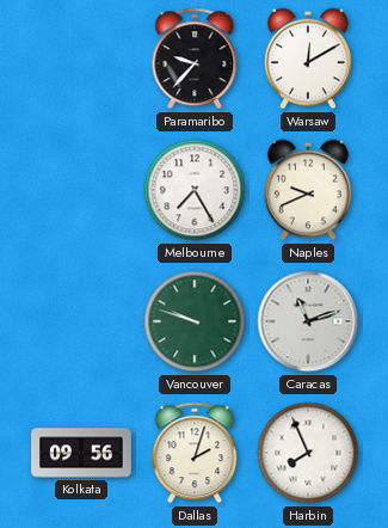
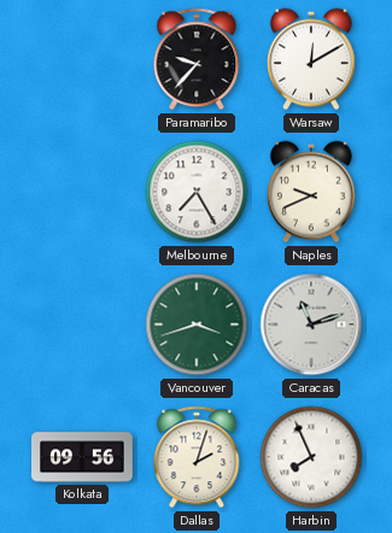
Vancouver: 9:48 -> 3:42
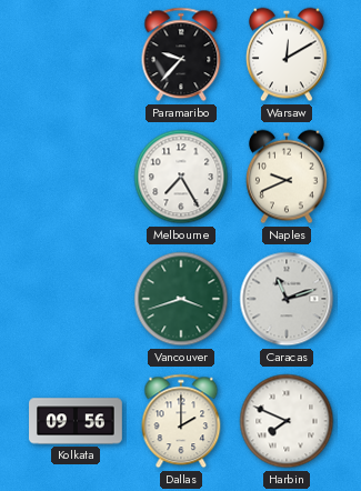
Dallas: 2:03 -> 2:00
Harbin: 7:56 -> 7:49
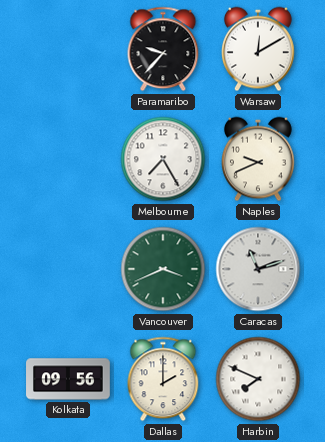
Vancouver: 3:42 -> 3:41
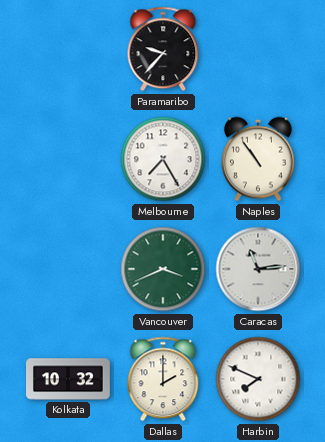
Warsaw: 12:10 -> none
Naples: 9:41 -> 10:54
Caracas: 11:12 -> 11:14
Kolkata: 09:56 -> 10:32
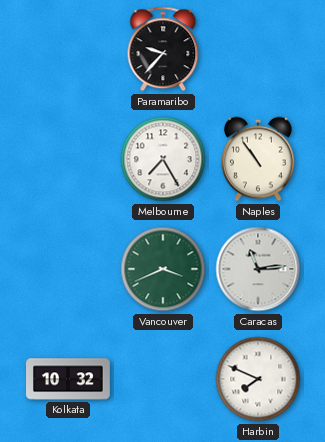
Dallas: 2:00 -> none
